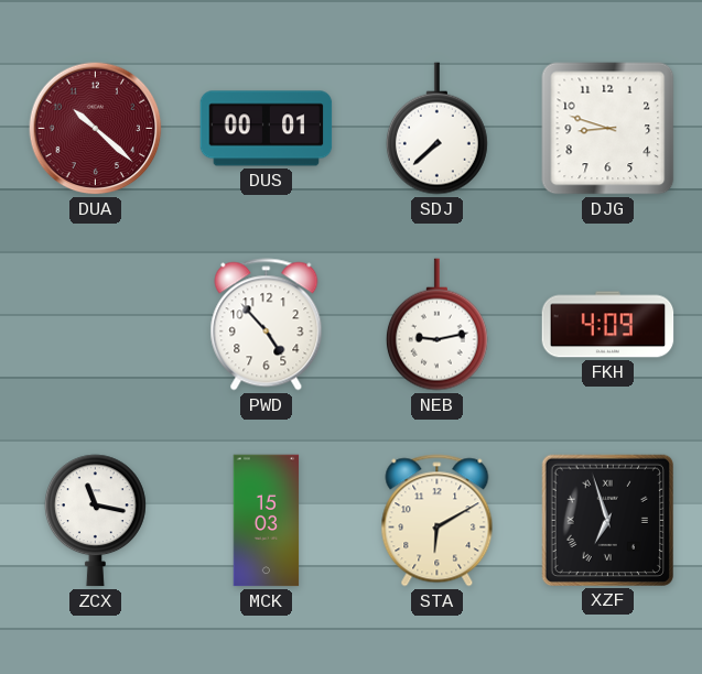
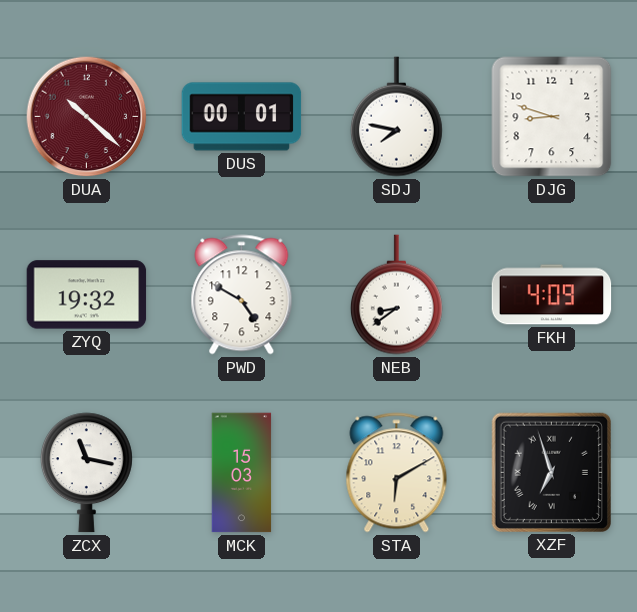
SDJ: 7:38 -> 7:47
ZYQ: none -> 19:32
PWD: 4:53 -> 4:50
NEB: 9:13 -> 8:39
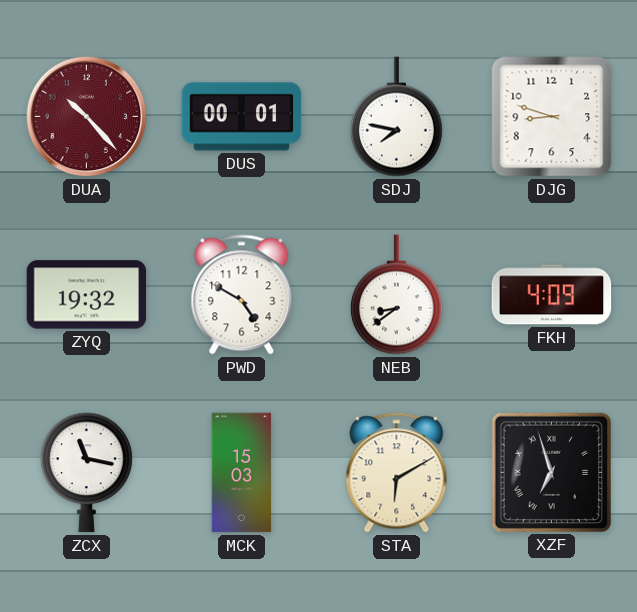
DUA: 10:22 -> 10:23
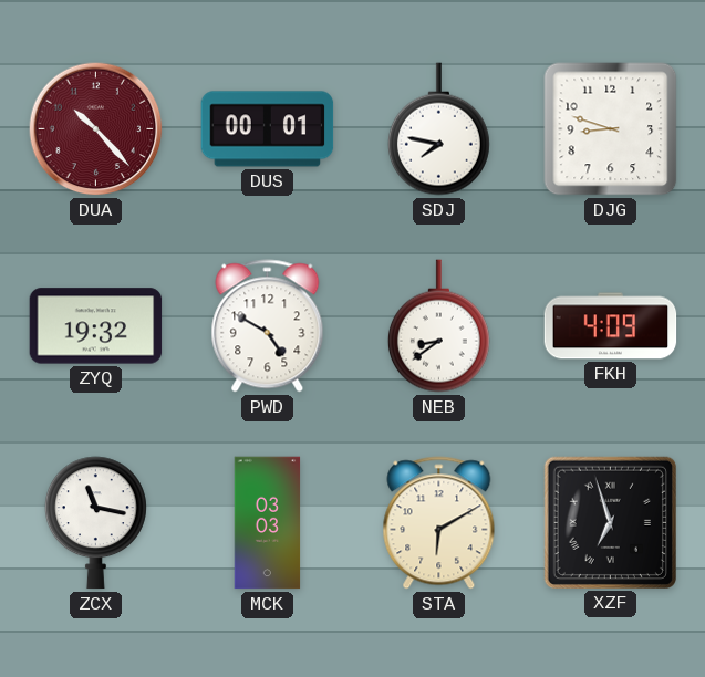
MCK: 15:03 -> 03:03
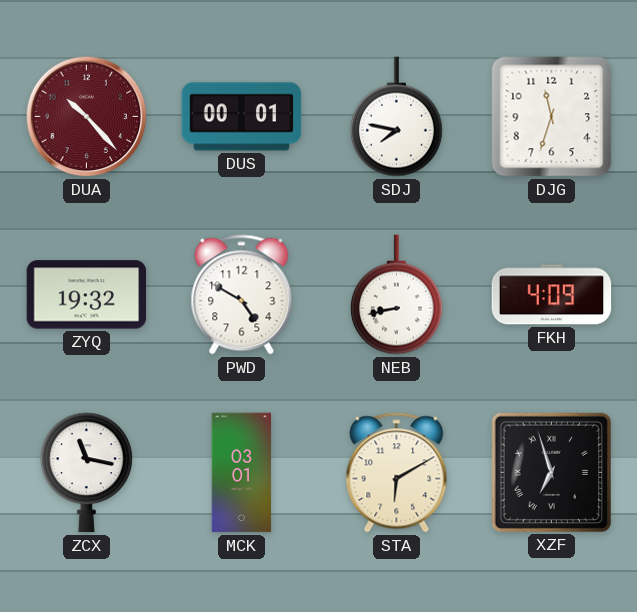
DJG: 8:48 -> 11:33
NEB: 8:39 -> 8:43
MCK: 03:03 -> 03:01
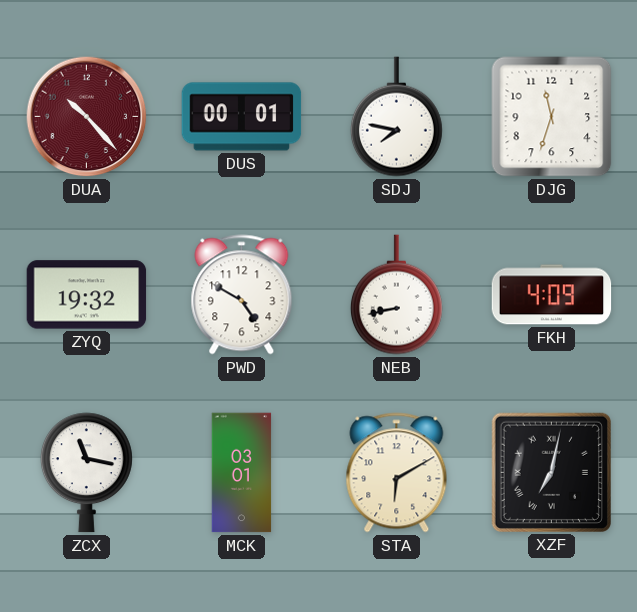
XZF: 6:57 -> 7:02
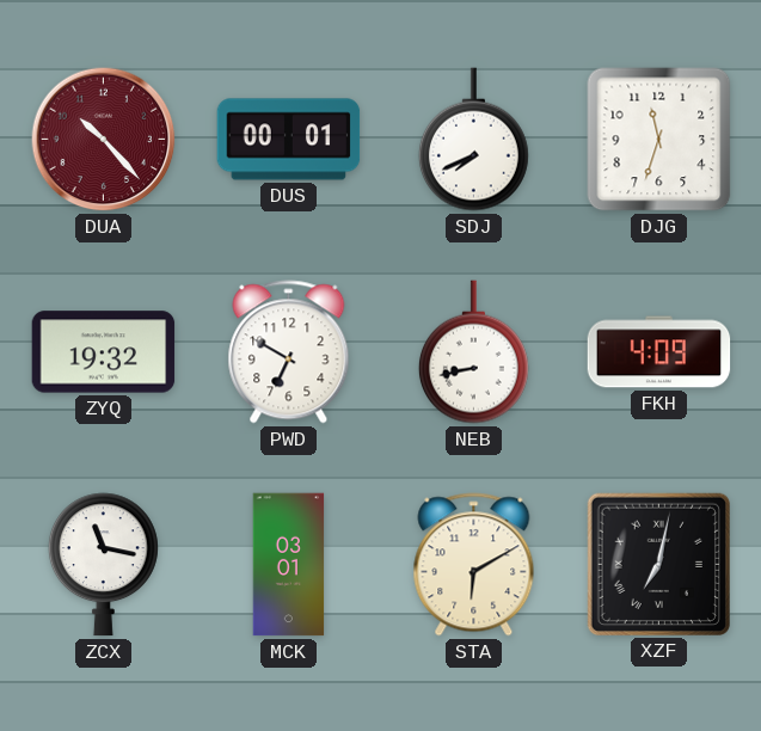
SDJ: 7:47 -> 7:41
PWD: 4:50 -> 6:50
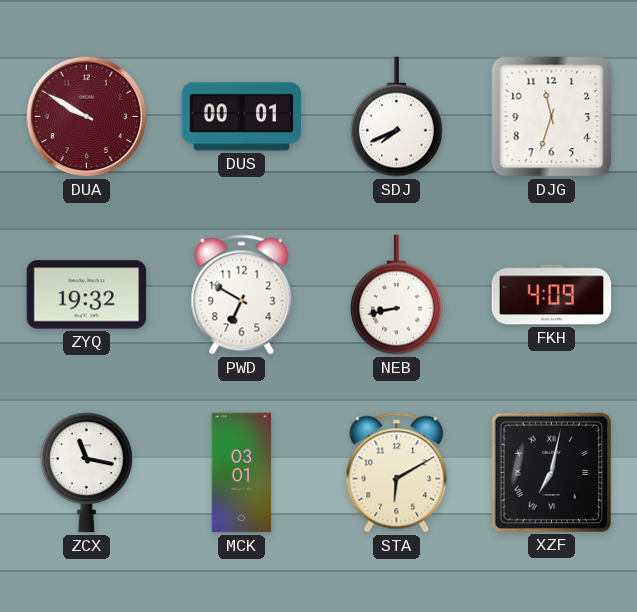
DUA: 10:23 -> 9:50
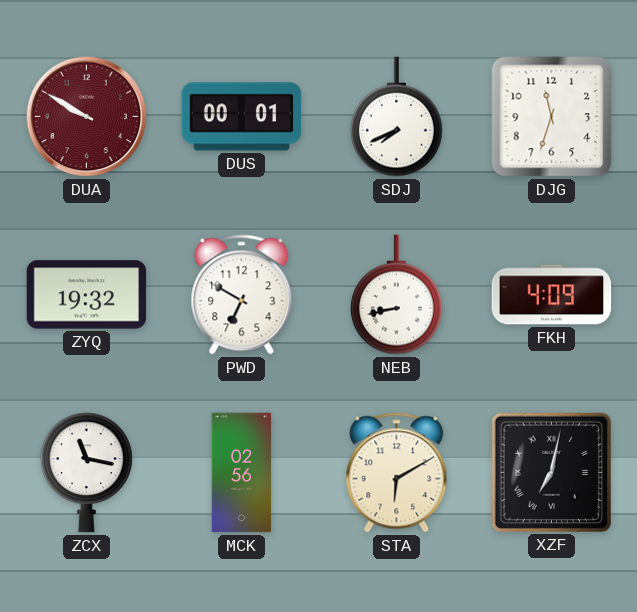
MCK: 03:01 -> 02:56
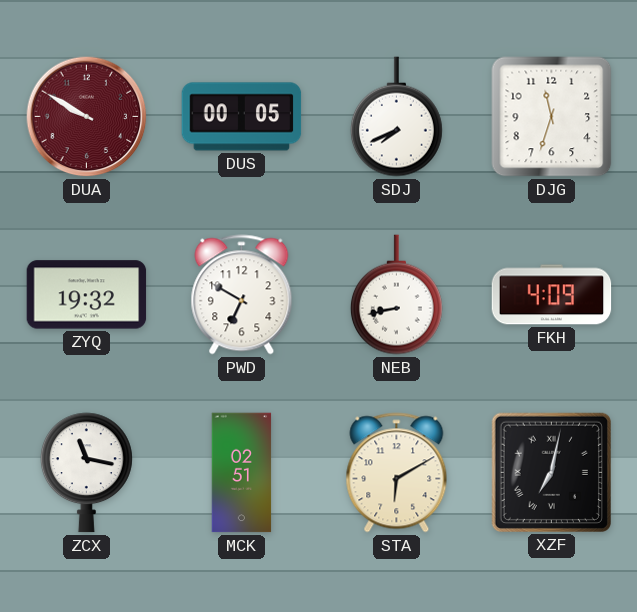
DUS: 00:01 -> 00:05
MCK: 02:56 -> 02:51
